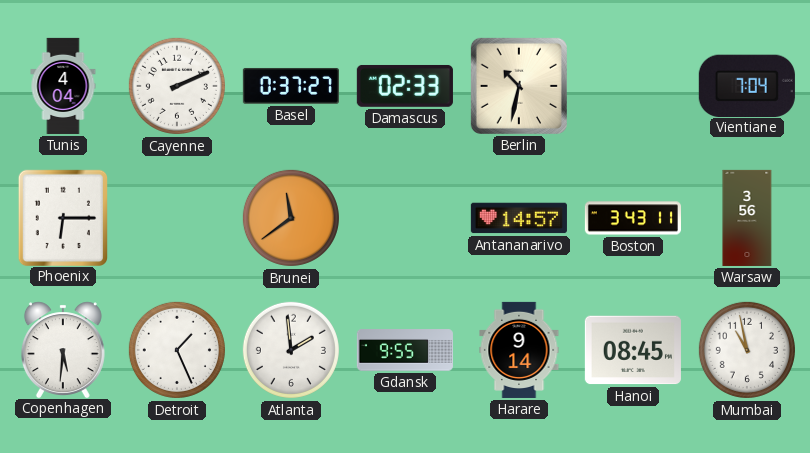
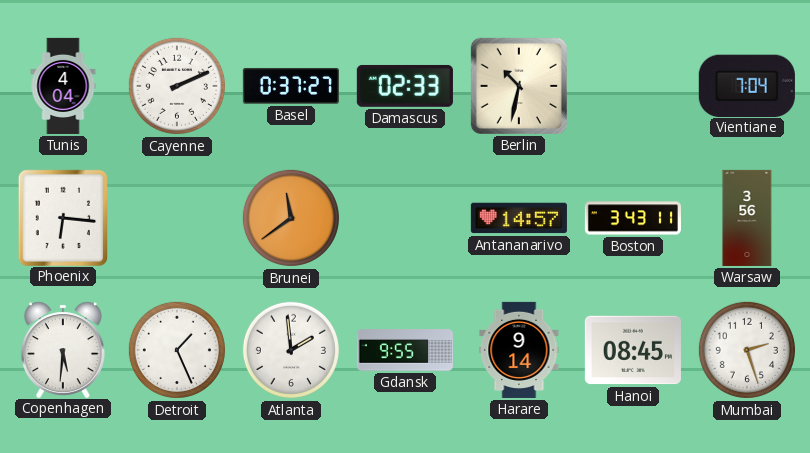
Phoenix: 6:15 -> 6:16
Mumbai: 10:58 -> 2:27
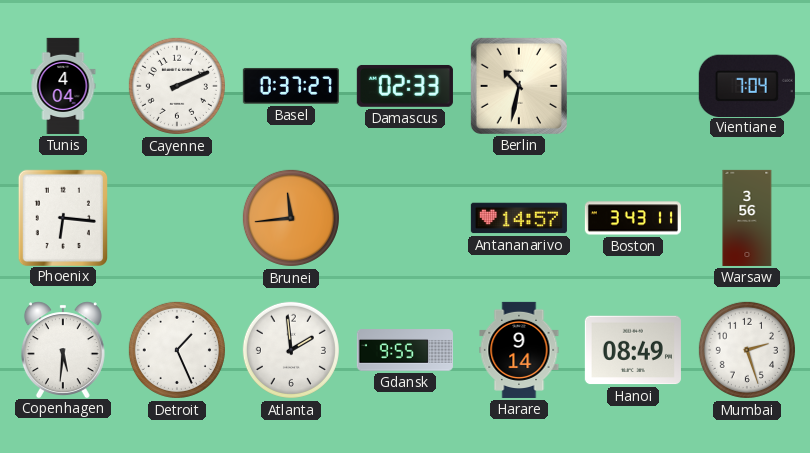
Brunei: 11:39 -> 11:44
Hanoi: 08:45 -> 08:49
